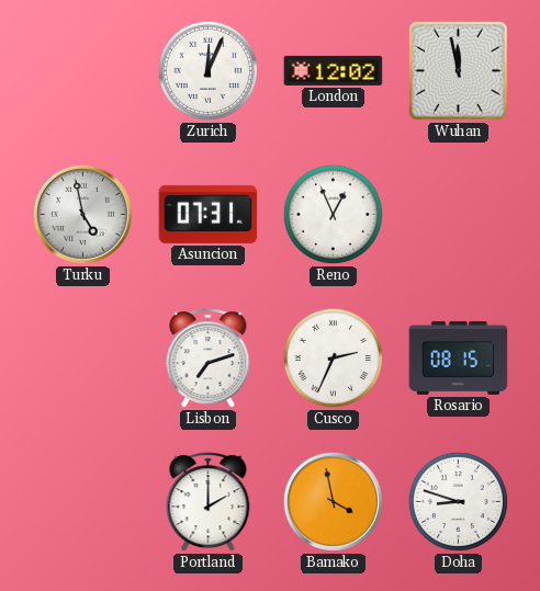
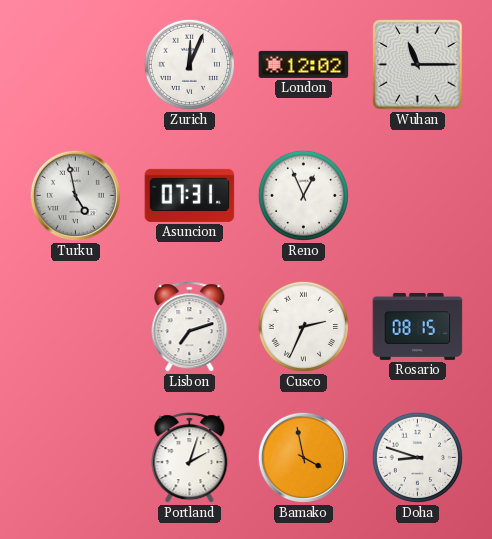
Wuhan: 11:58 -> 11:15
Portland: 2:00 -> 2:03
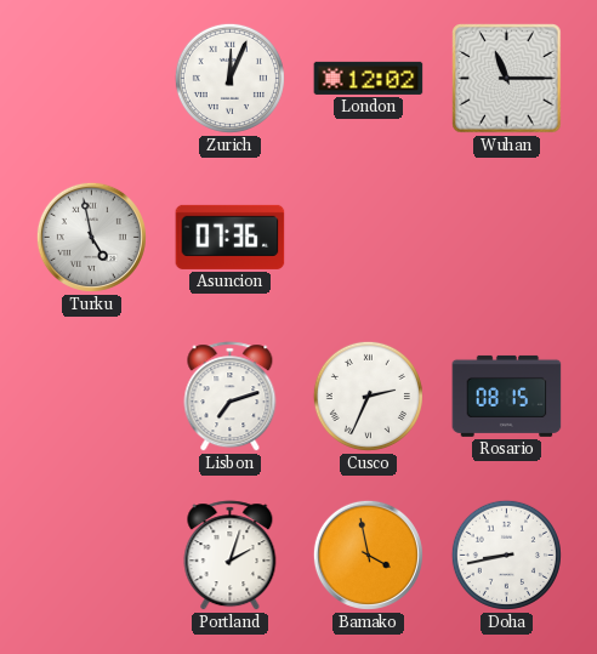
Asuncion: 07:31 -> 07:36
Reno: 12:56 -> none
Doha: 8:48 -> 8:43
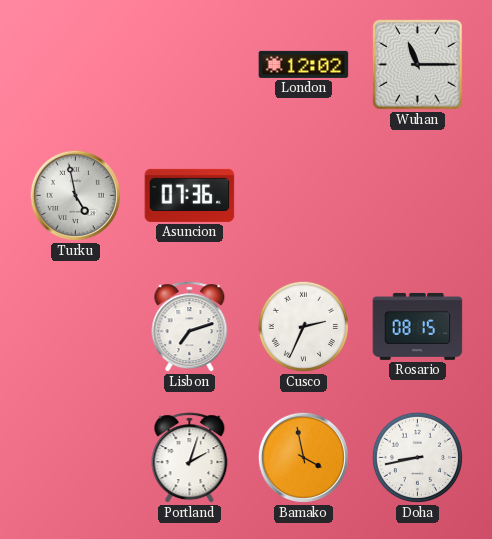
Zurich: 12:04 -> none
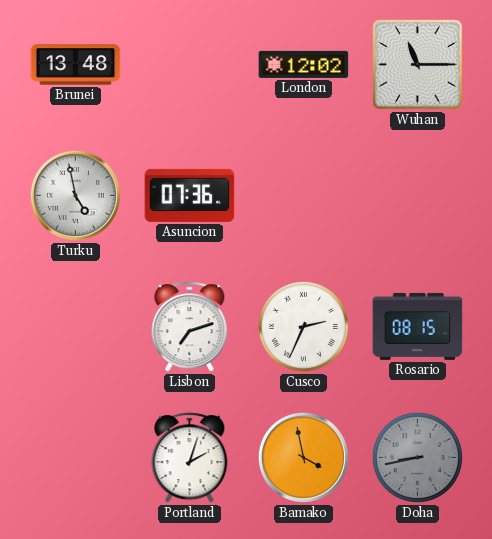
Brunei: none -> 13:48
Doha dial: white -> grey
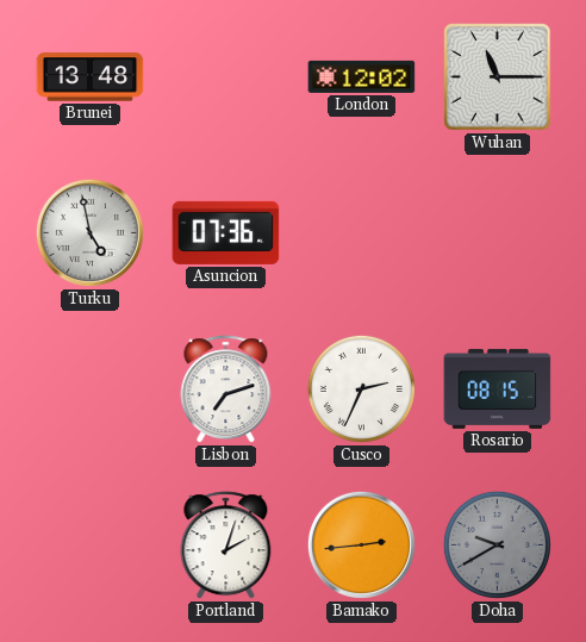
Bamako: 3:58 -> 2:44
Doha: 8:43 -> 9:40
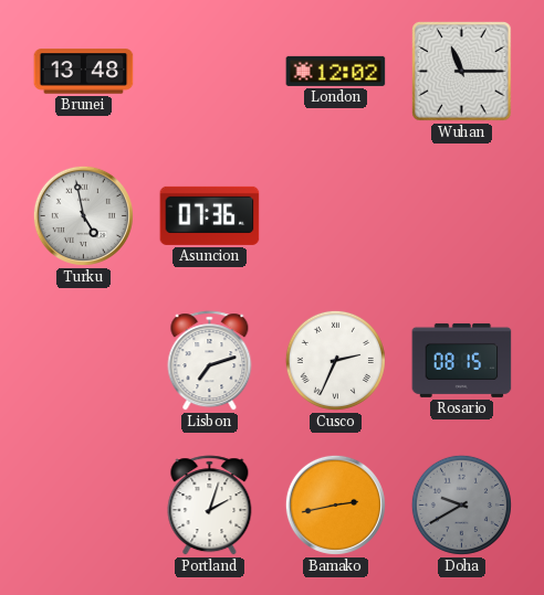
Bamako: 2:44 -> 2:43
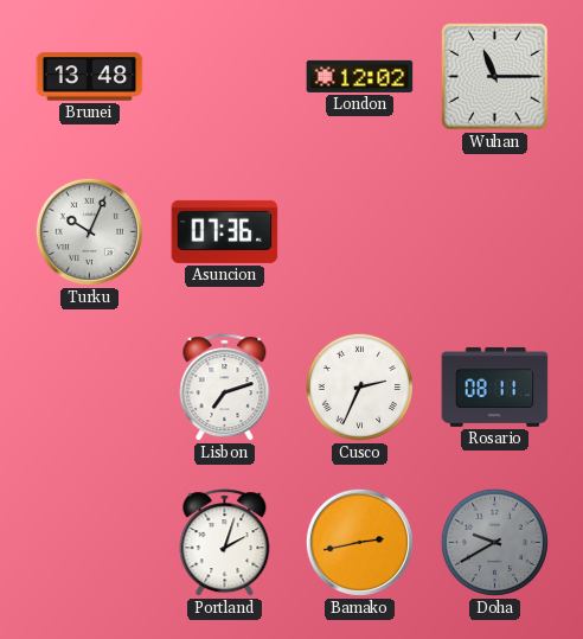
Turku: 4:58 -> 10:04
Rosario: 08:15 -> 08:11
